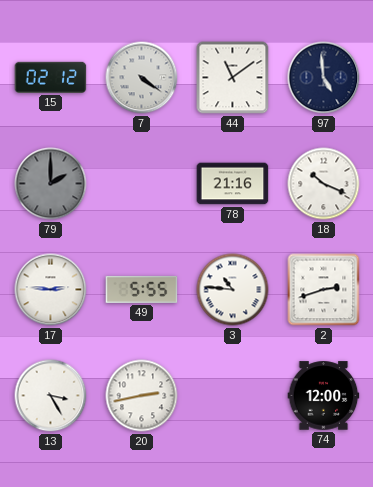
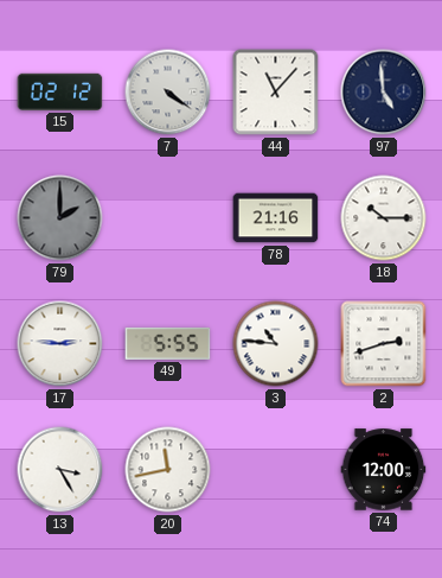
44: 11:09 -> 11:07
18: 10:19 -> 10:15
20: 2:43 -> 11:43
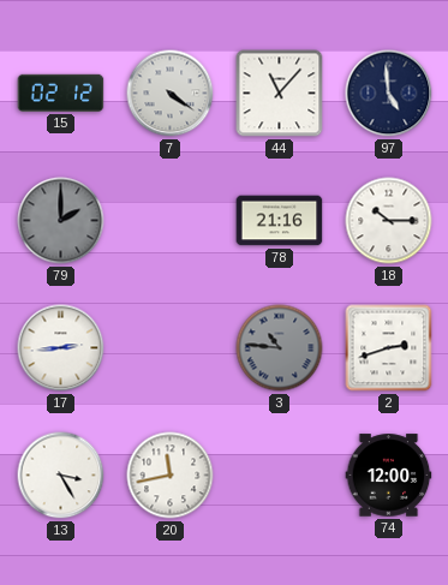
17: 2:46 -> 2:44
49: 5:55 -> none
3 dial: white -> grey
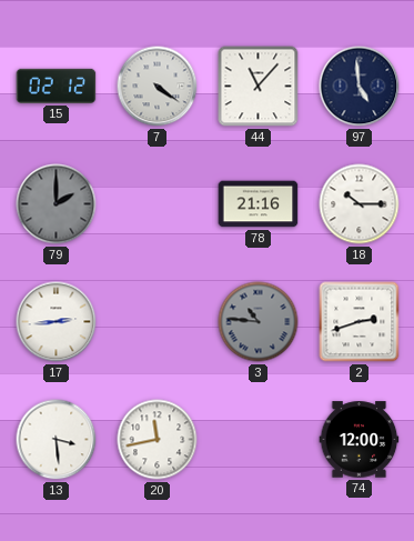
13: 3:25 -> 3:29
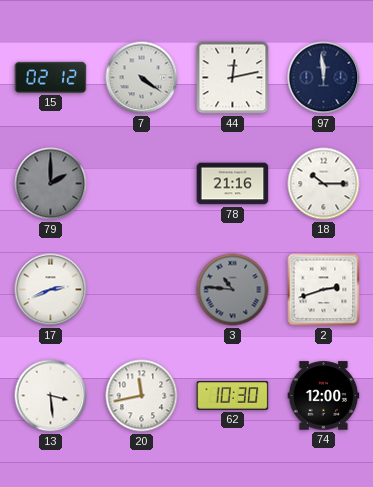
44: 11:07 -> 12:13
97: 4:59 -> 11:59
17: 2:44 -> 2:41
62: none -> 10:30
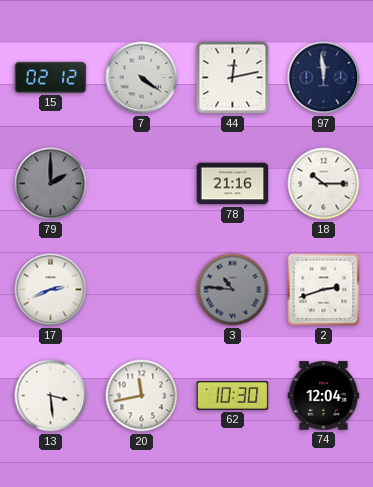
74: 12:00 -> 12:04
